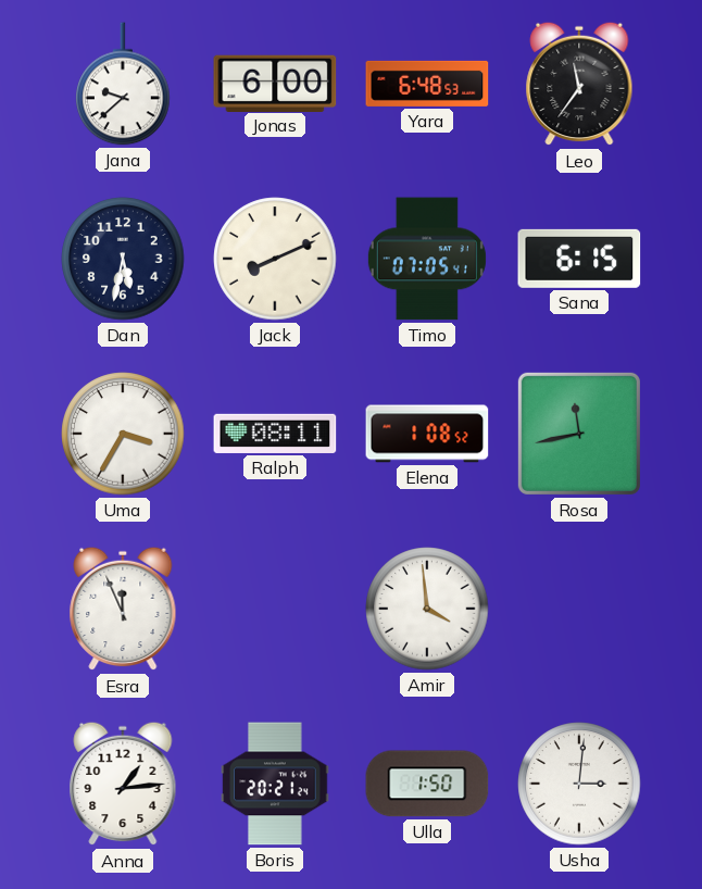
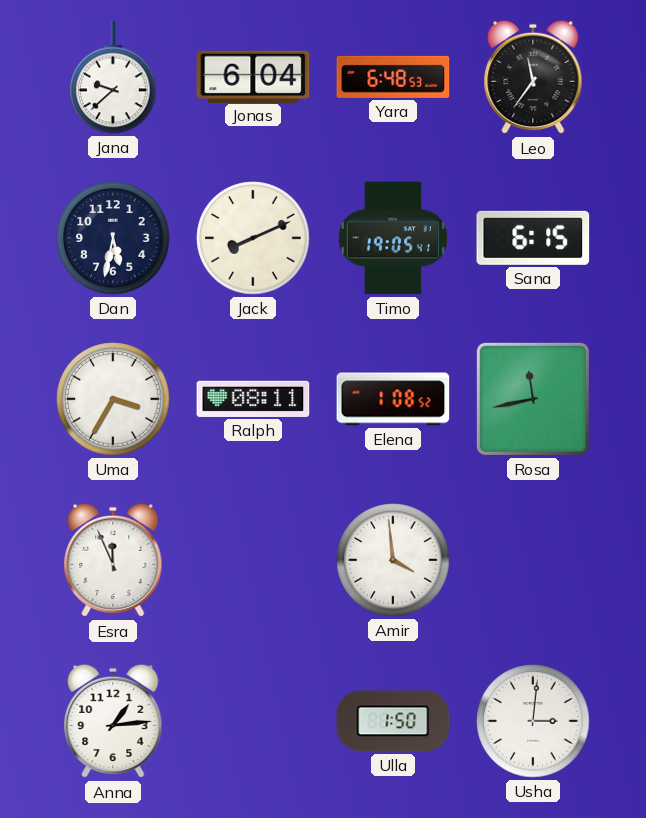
Jonas: 6:00 -> 6:04
Timo: 07:05 -> 19:05
Boris: 20:21 -> none
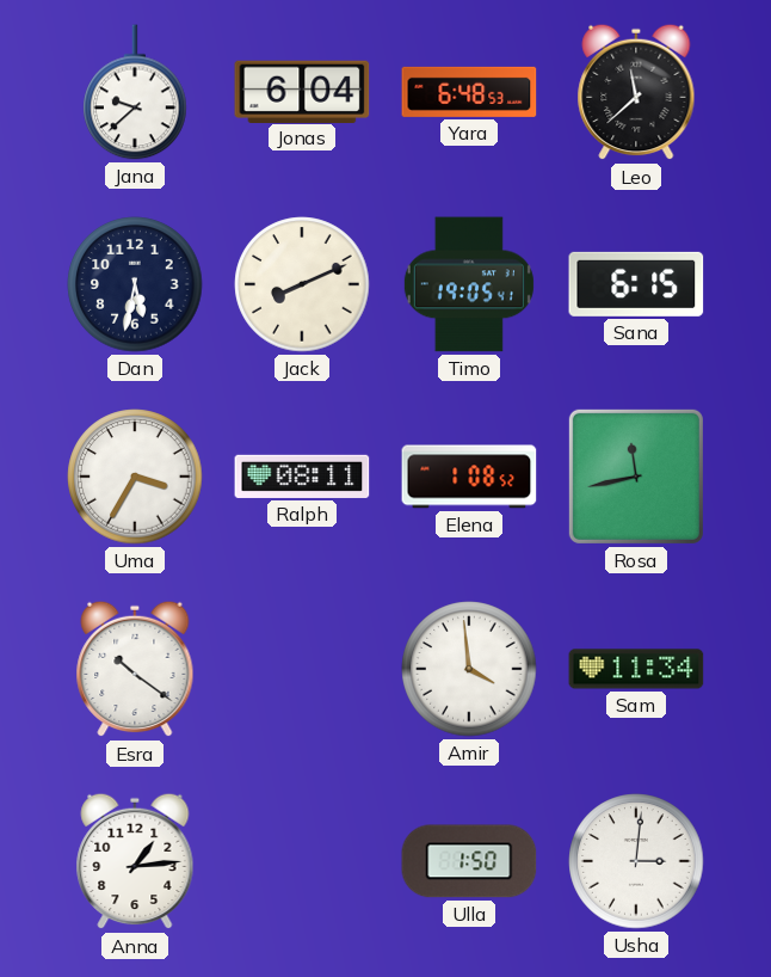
Leo: 11:36 -> 11:38
Esra: 11:56 -> 10:21
Sam: none -> 11:34
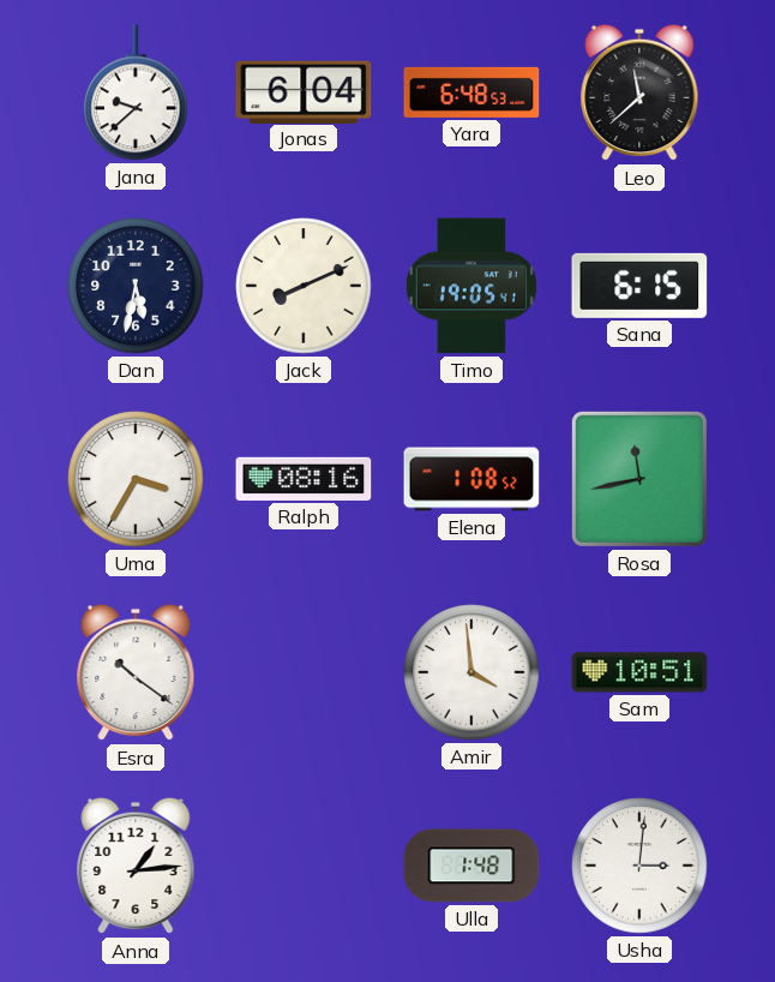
Ralph: 08:11 -> 08:16
Sam: 11:34 -> 10:51
Ulla: 1:50 -> 1:48
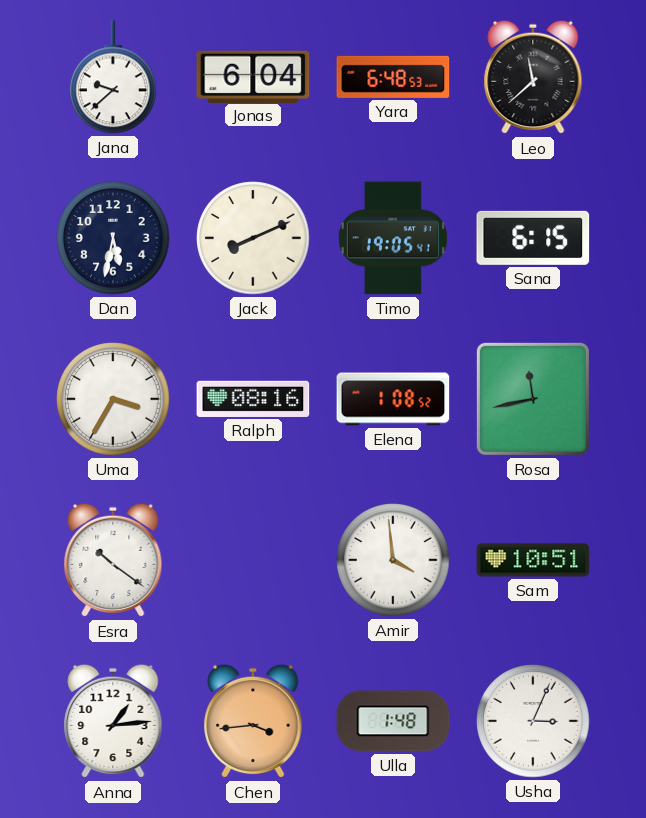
Chen: none -> 3:44
Usha: 3:01 -> 3:04
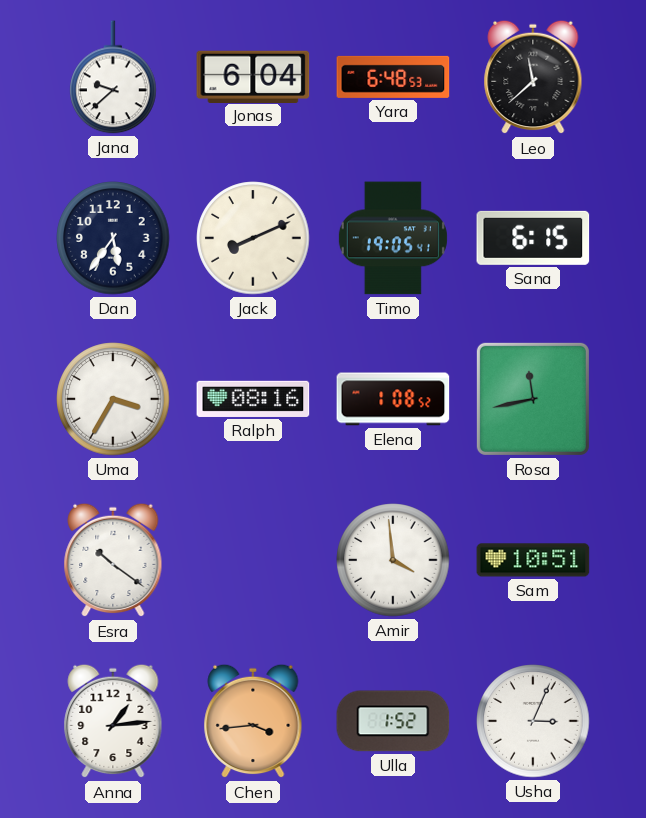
Dan: 5:32 -> 5:36
Ulla: 1:48 -> 1:52
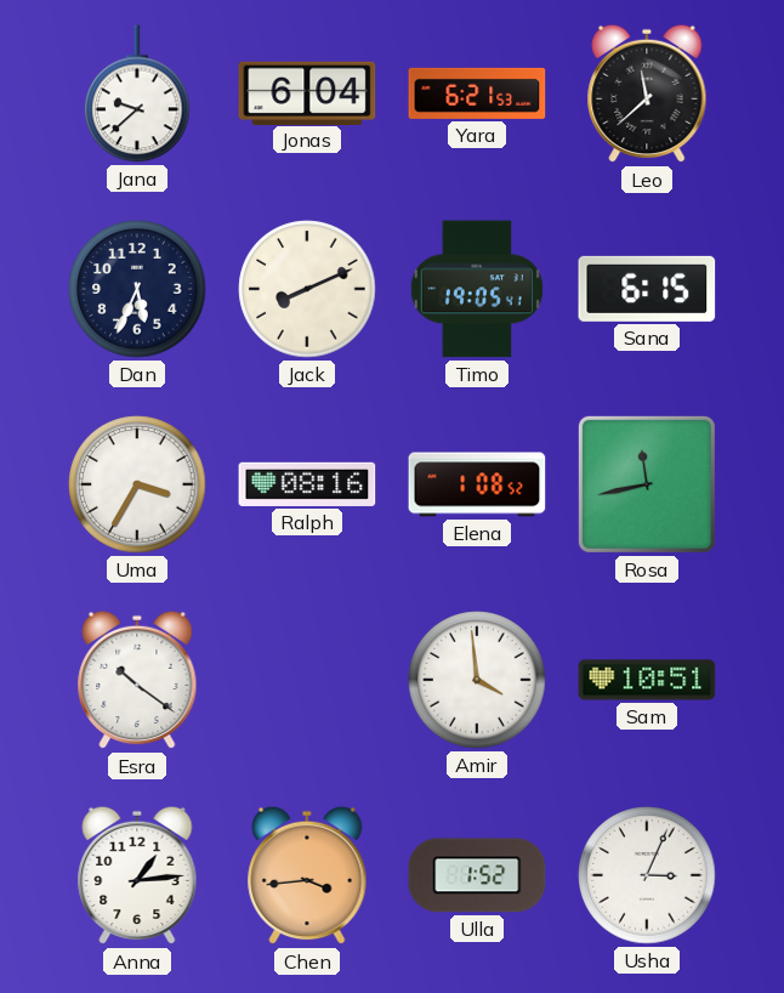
Yara: 6:48 -> 6:21
Dan: 5:36 -> 5:34
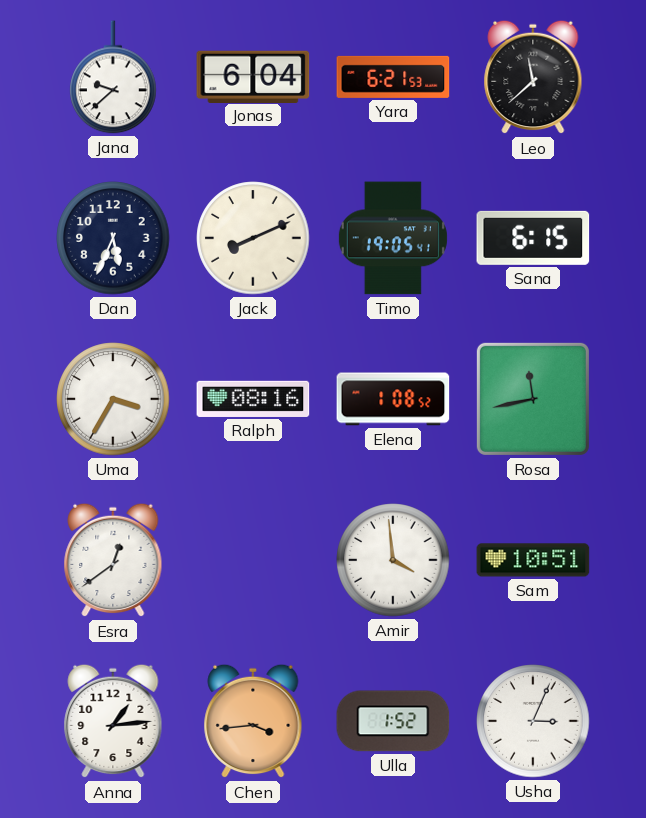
Esra: 10:21 -> 12:39
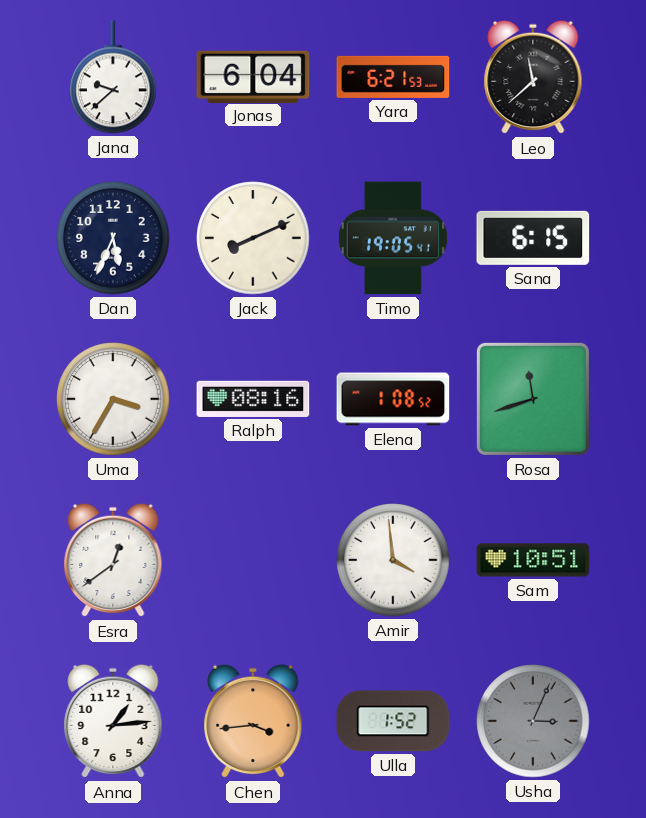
Rosa: 11:43 -> 11:42
Usha dial: white -> grey
